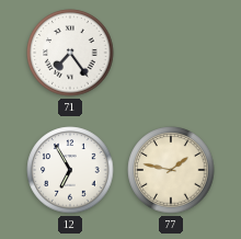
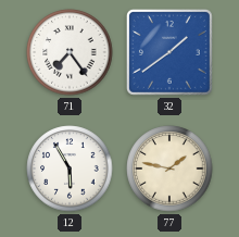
32: none -> 1:39
12: 6:55 -> 5:55
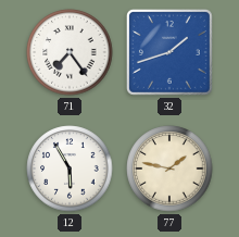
32: 1:39 -> 1:42
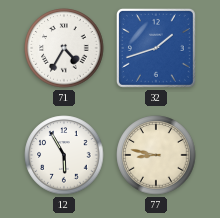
71: 7:24 -> 4:35
77: 1:47 -> 8:47
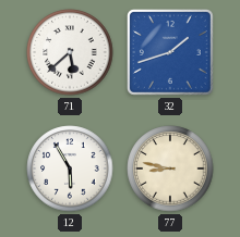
71: 4:35 -> 5:38
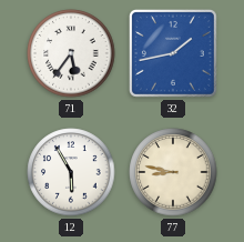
71: 5:38 -> 5:36
32: 1:42 -> 1:43
